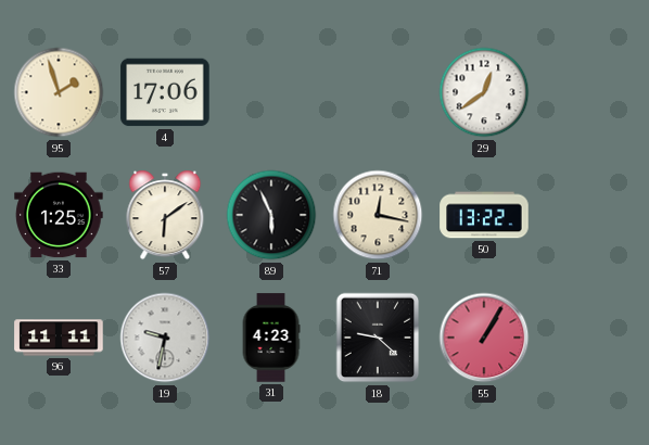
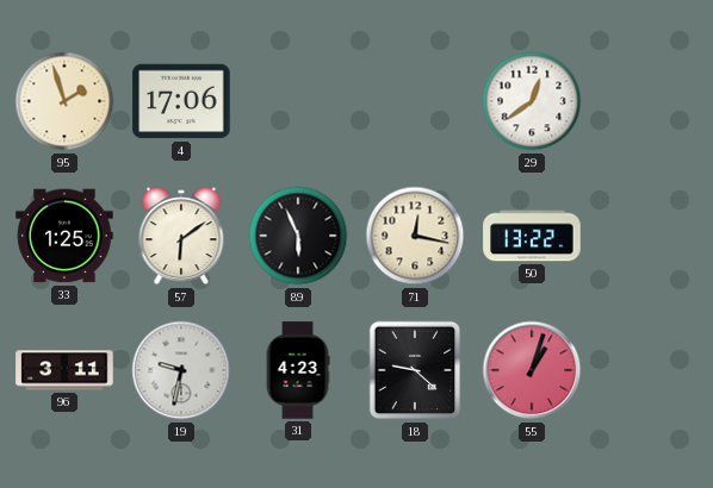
96: 11:11 -> 3:11
55: 1:05 -> 1:03
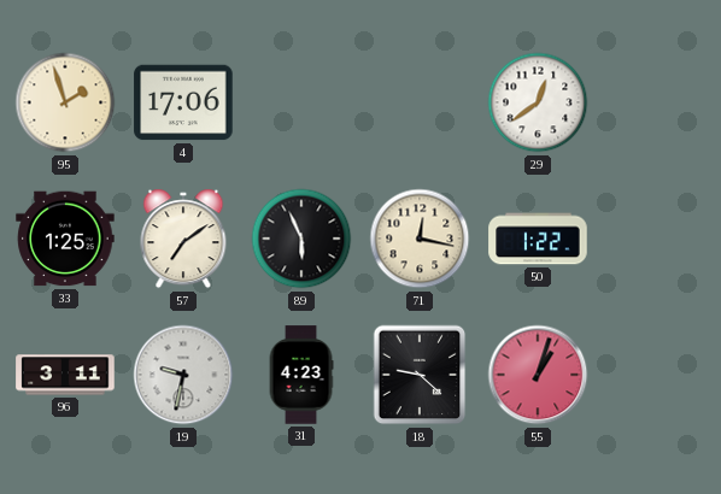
57: 6:09 -> 7:09
50: 13:22 -> 1:22
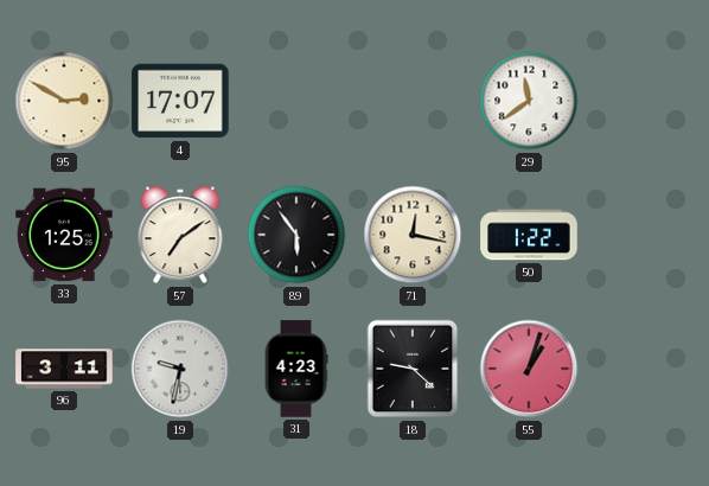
95: 1:57 -> 2:50
4: 17:06 -> 17:07
29: 12:39 -> 11:39
89: 5:56 -> 5:54
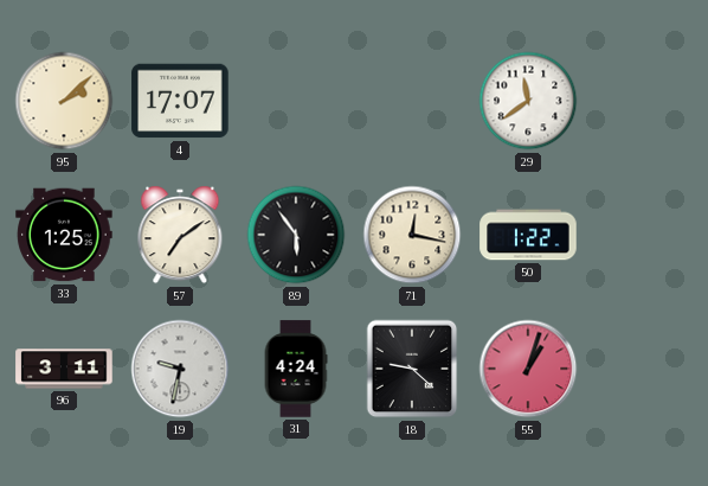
95: 2:50 -> 2:08
31: 4:23 -> 4:24
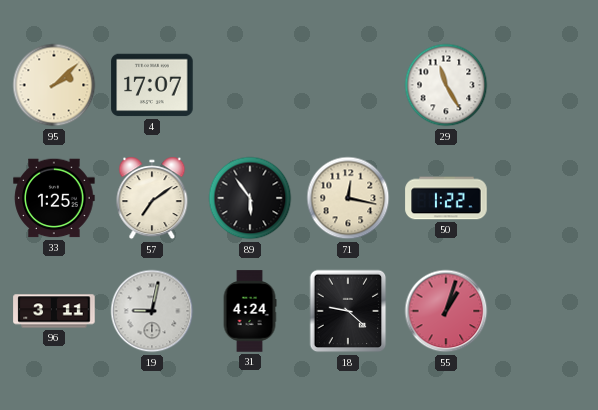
29: 11:39 -> 11:25
19: 9:32 -> 9:02
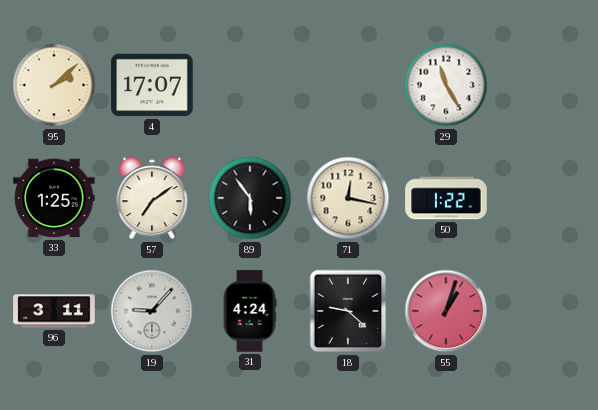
19: 9:02 -> 9:07
